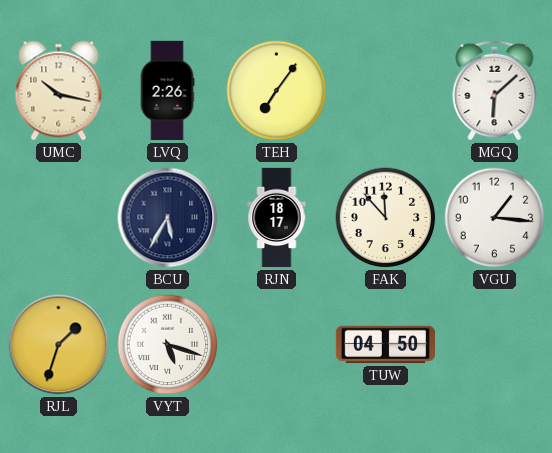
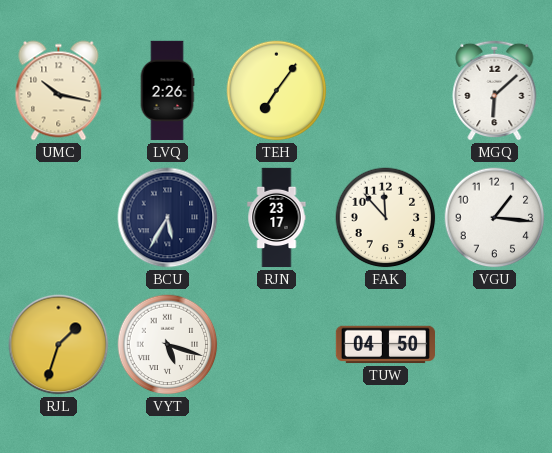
RJN: 18:17 -> 23:17
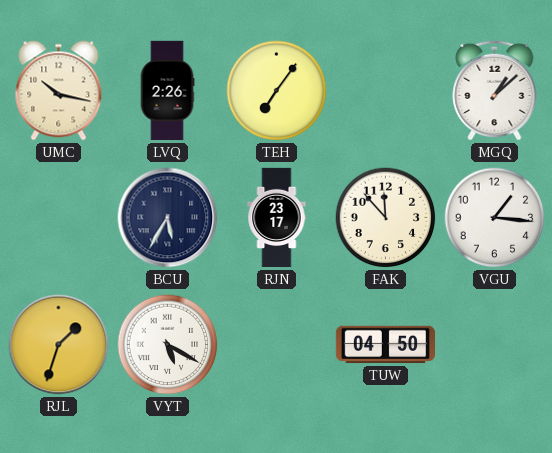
MGQ: 6:08 -> 1:08
VYT: 5:18 -> 5:20
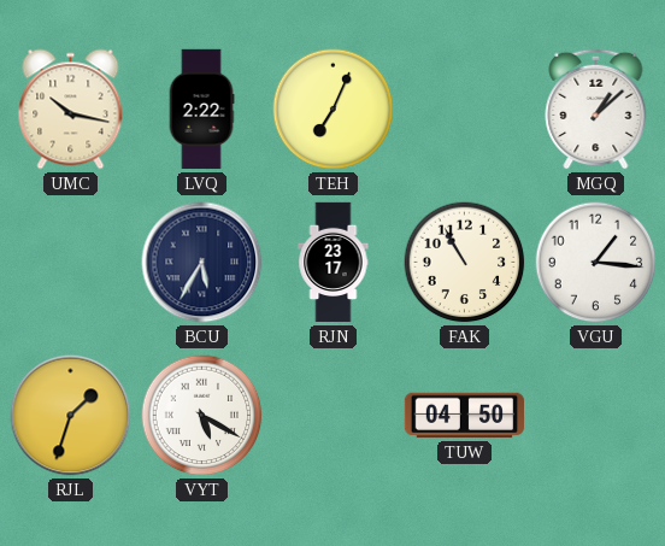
LVQ: 2:26 -> 2:22
TEH: 7:06 -> 7:04
FAK: 11:53 -> 10:55
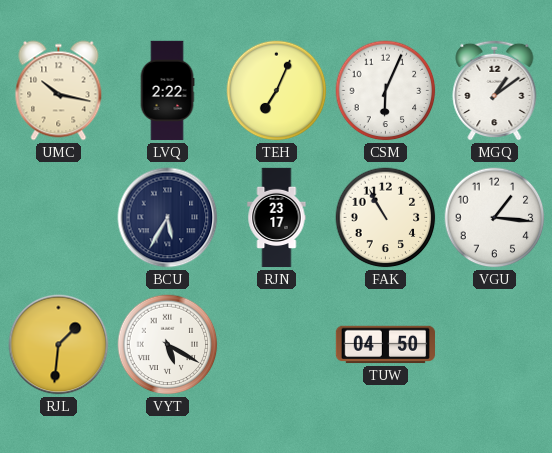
CSM: none -> 6:04
MGQ: 1:08 -> 1:09
RJL: 1:33 -> 1:31
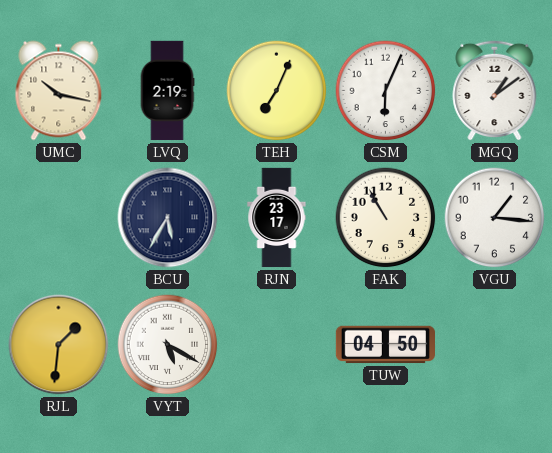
LVQ: 2:22 -> 2:19
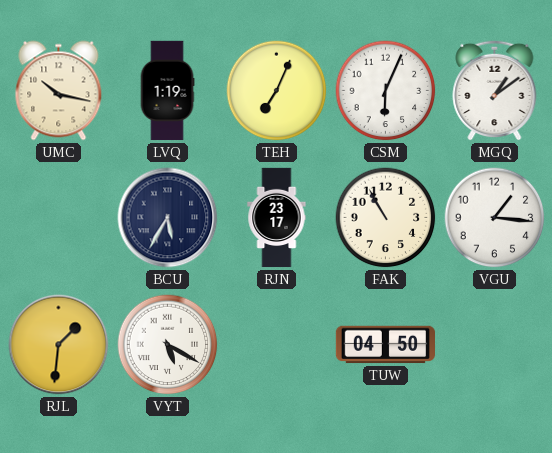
LVQ: 2:19 -> 1:19
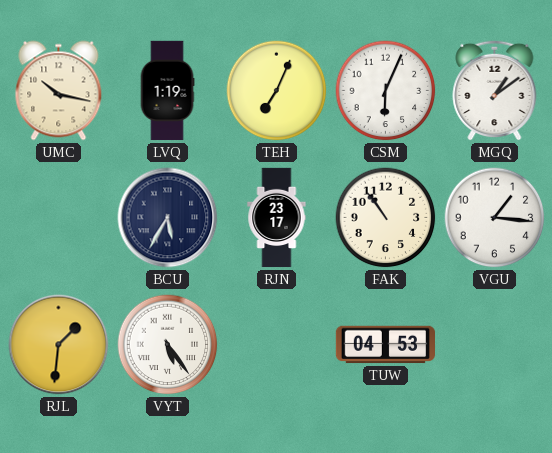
FAK: 10:55 -> 10:54
VYT: 5:20 -> 5:24
TUW: 04:50 -> 04:53
